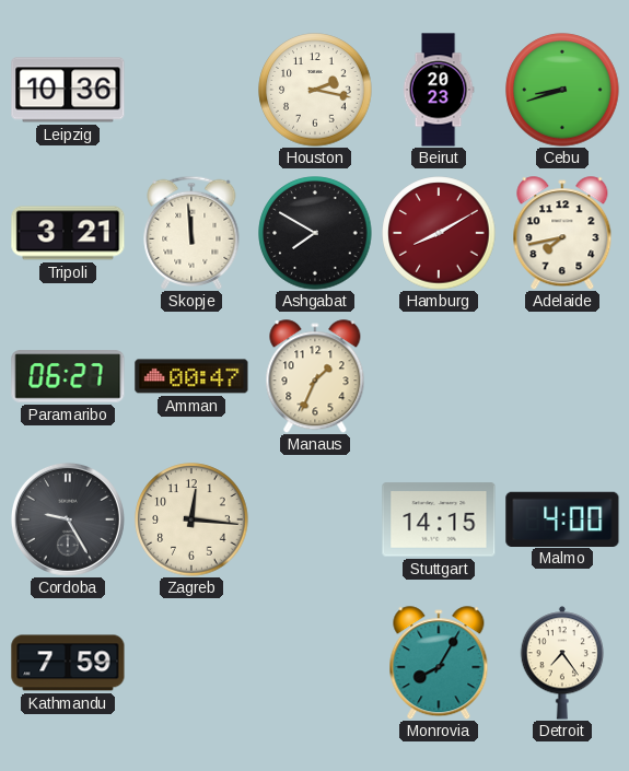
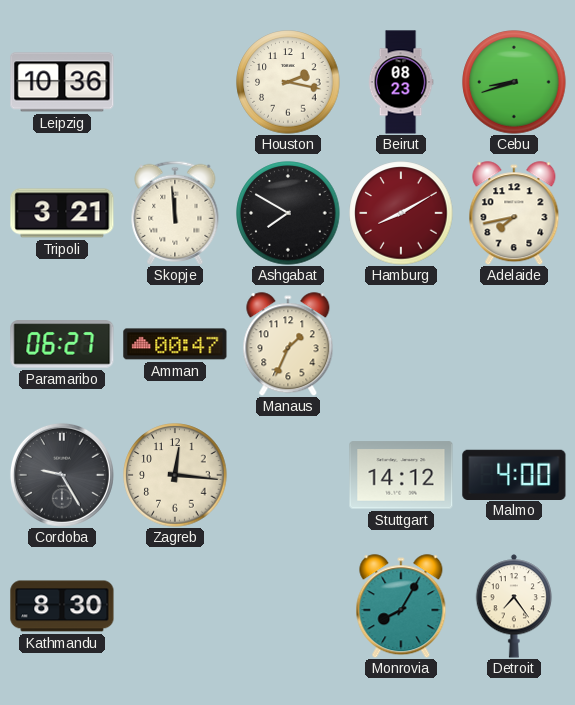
Beirut: 20:23 -> 08:23
Stuttgart: 14:15 -> 14:12
Kathmandu: 7:59 -> 8:30
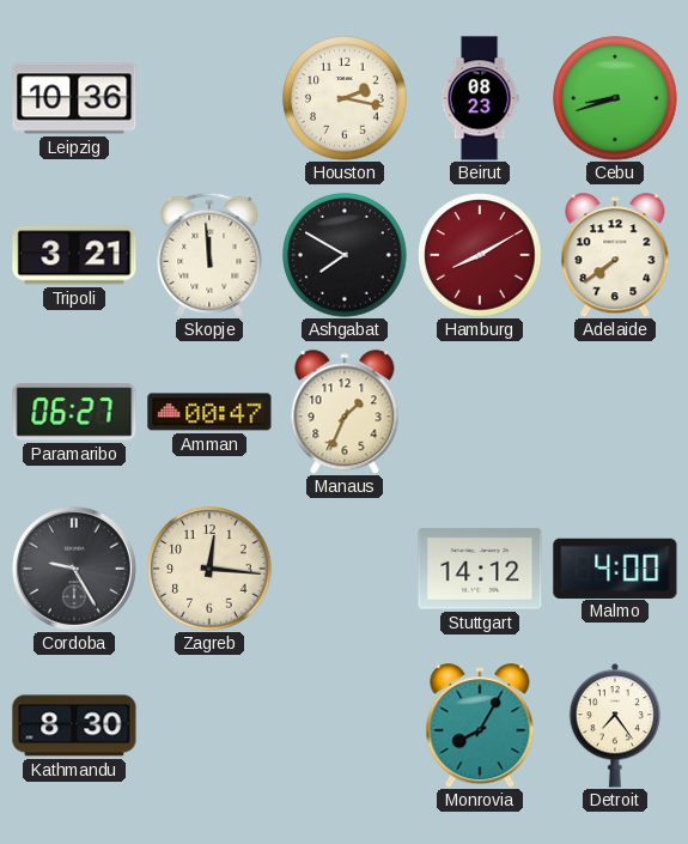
Adelaide: 7:43 -> 7:39
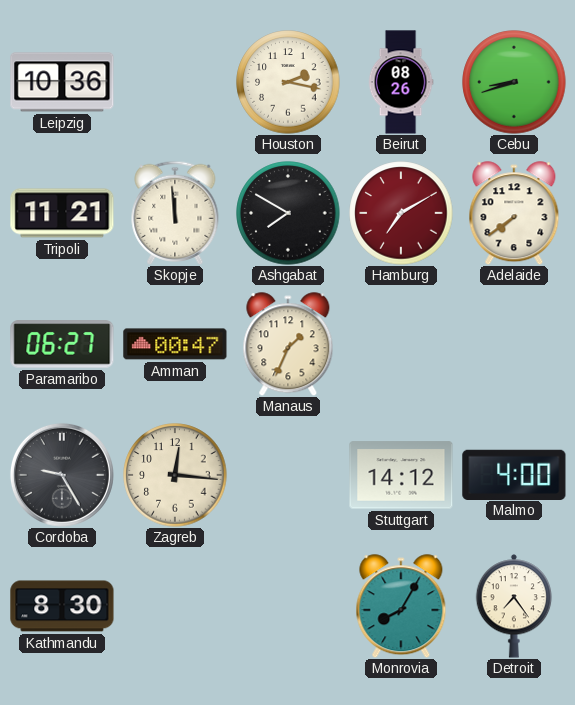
Beirut: 08:23 -> 08:26
Tripoli: 3:21 -> 11:21
Hamburg: 8:10 -> 7:10
